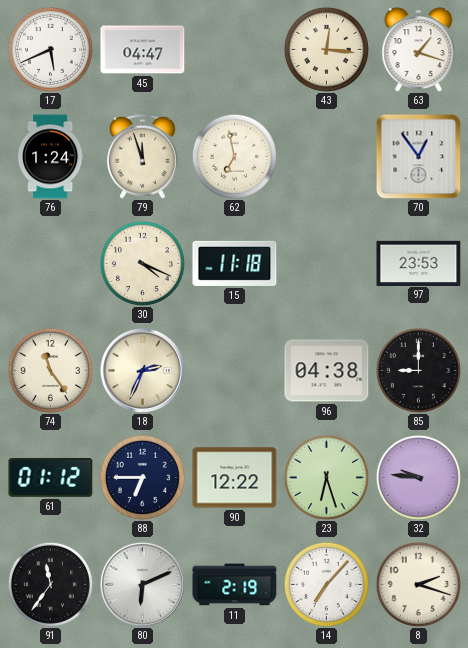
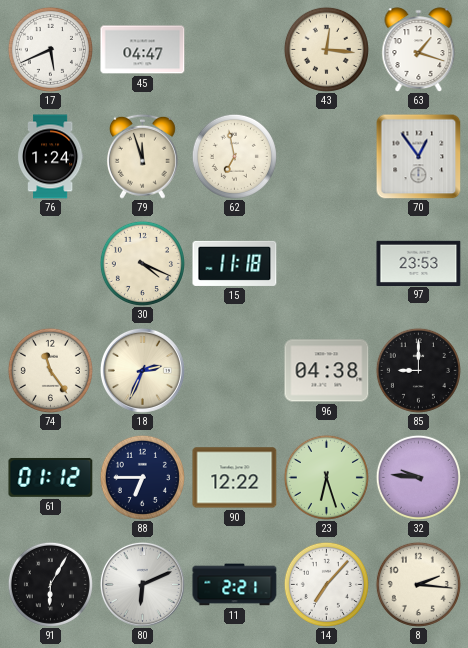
91: 11:36 -> 6:05
11: 2:19 -> 2:21
8: 2:18 -> 2:16
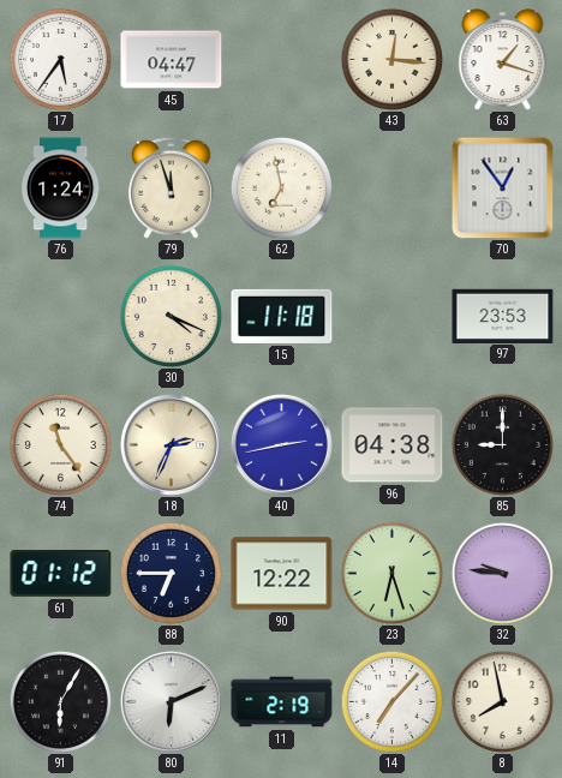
17: 5:41 -> 5:36
40: none -> 2:43
11: 2:21 -> 2:19
8: 2:16 -> 7:58
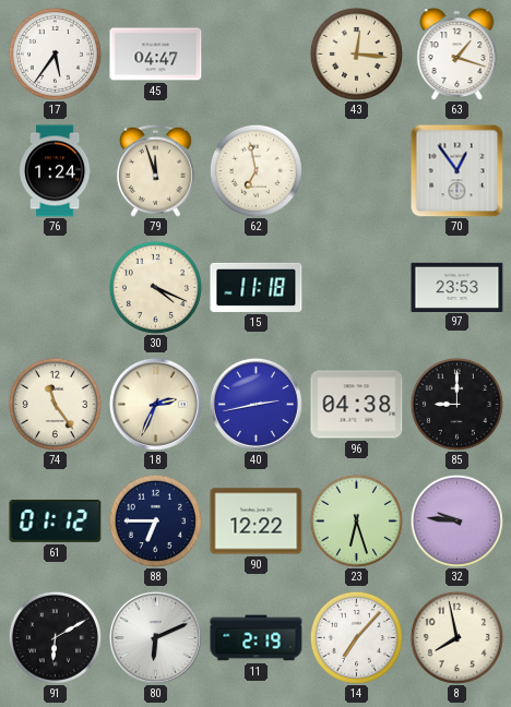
91: 6:05 -> 6:10
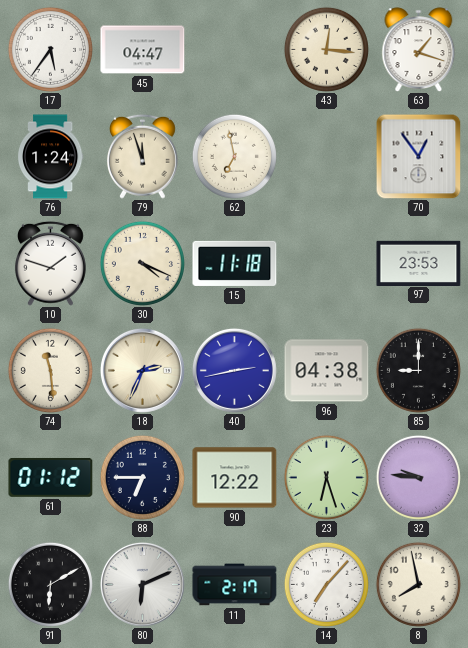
10: none -> 1:48
74: 11:24 -> 11:29
11: 2:19 -> 2:17
